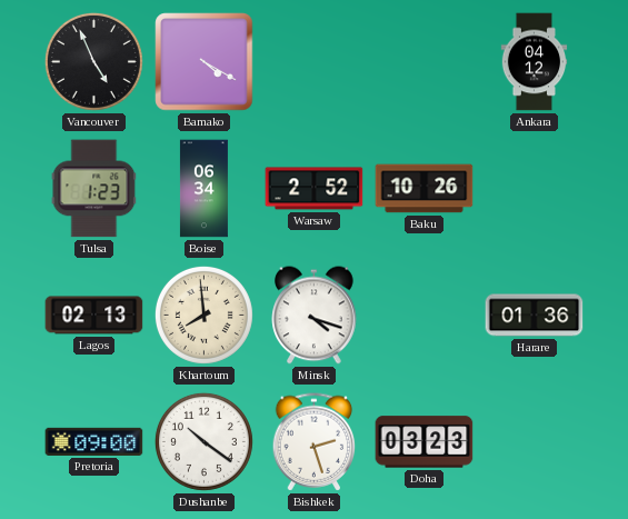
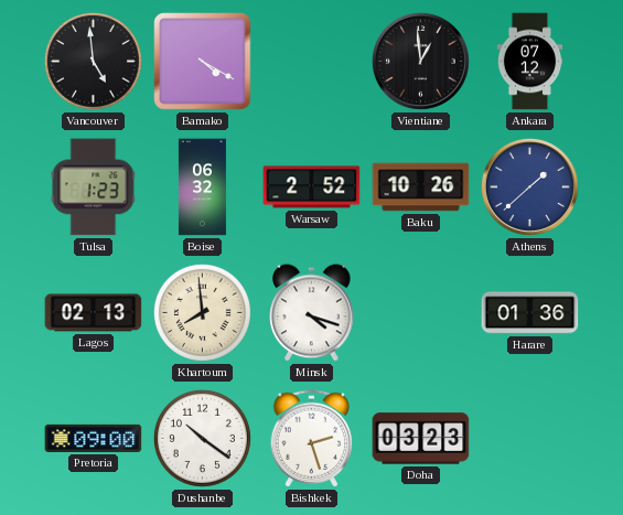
Vancouver: 4:56 -> 4:59
Vientiane: none -> 12:59
Ankara: 04:12 -> 07:12
Boise: 06:34 -> 06:32
Athens: none -> 1:38
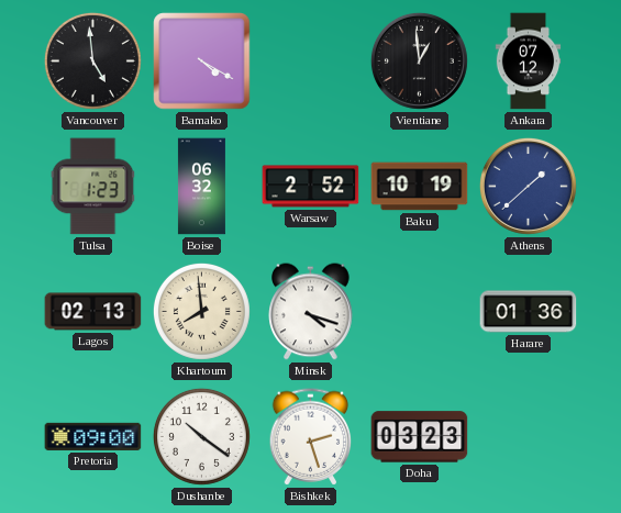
Baku: 10:26 -> 10:19
